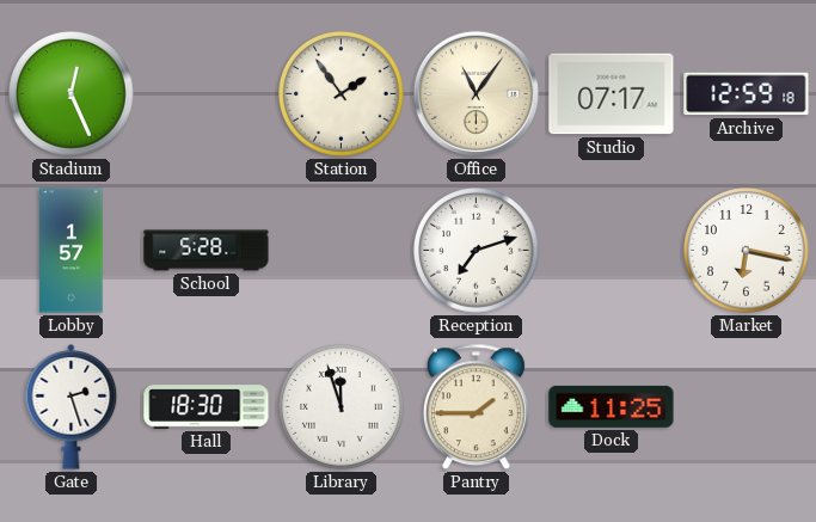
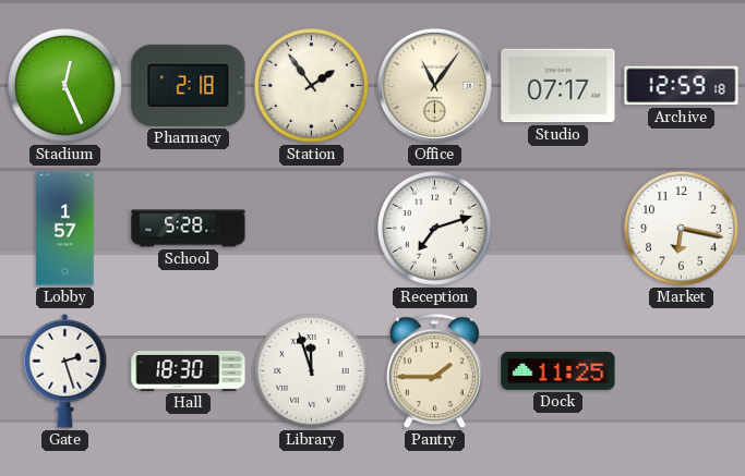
Pharmacy: none -> 2:18
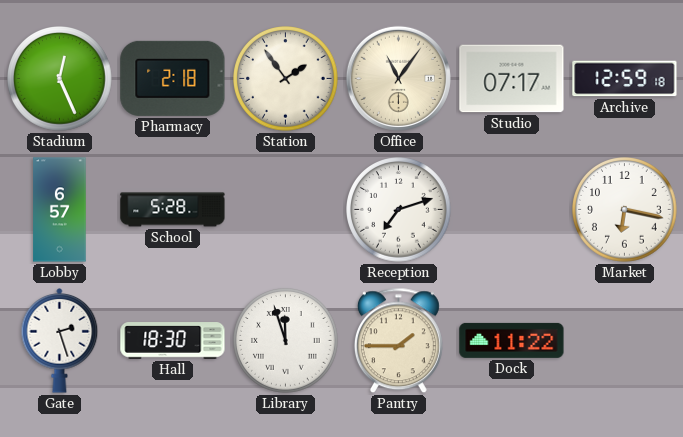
Lobby: 1:57 -> 6:57
Dock: 11:25 -> 11:22
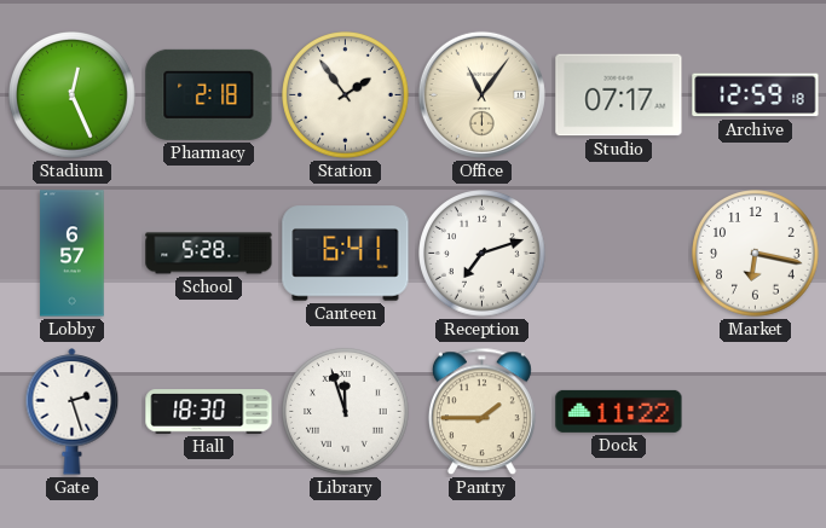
Canteen: none -> 6:41
